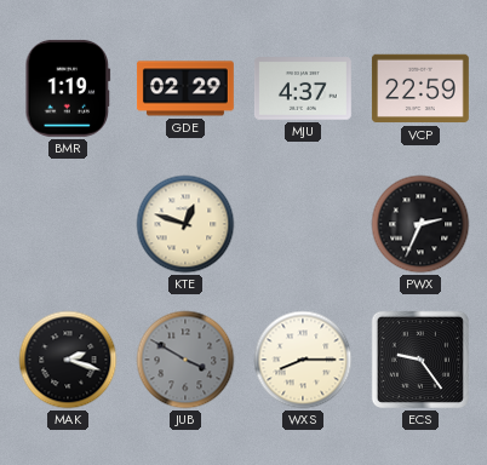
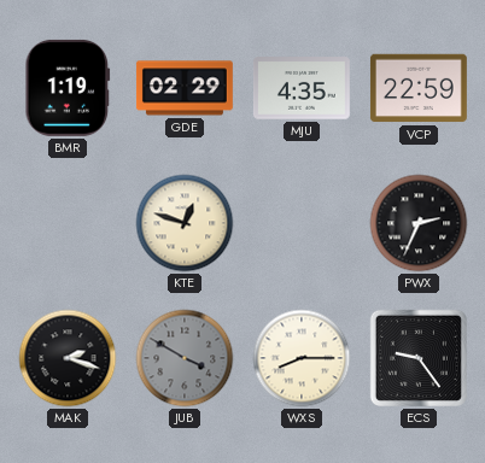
MJU: 4:37 -> 4:35
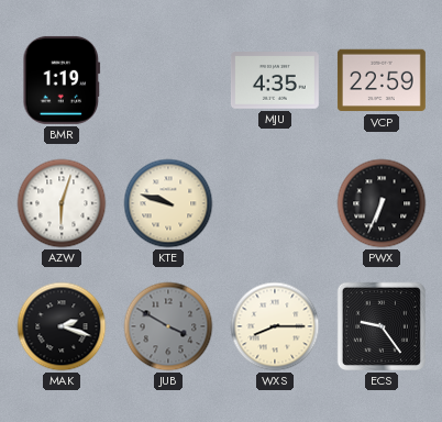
GDE: 02:29 -> none
AZW: none -> 6:03
KTE: 12:48 -> 9:48
PWX: 2:34 -> 6:34
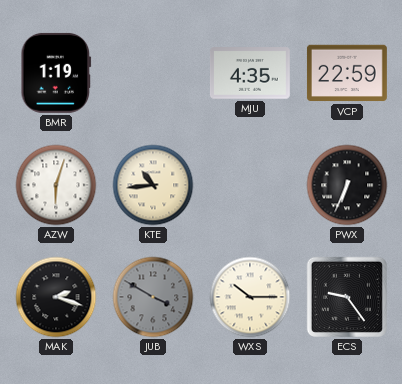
KTE: 9:48 -> 10:44
WXS: 8:15 -> 10:15
